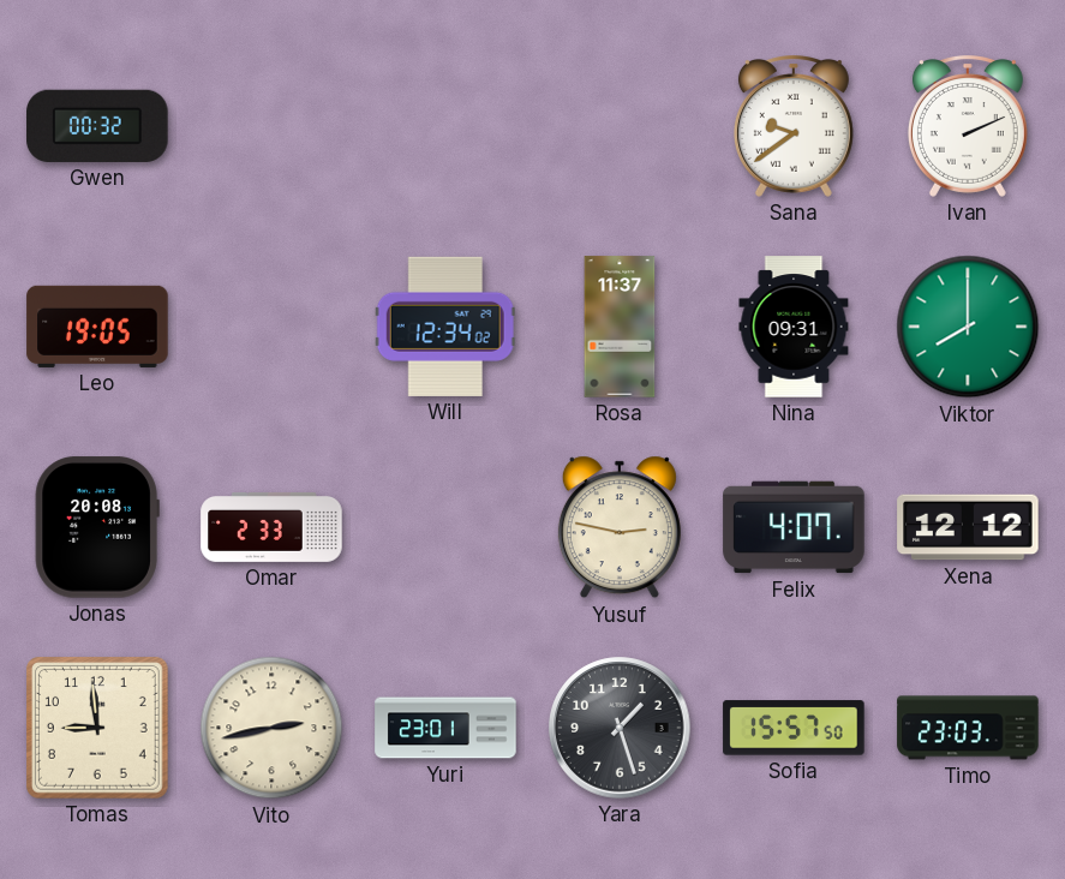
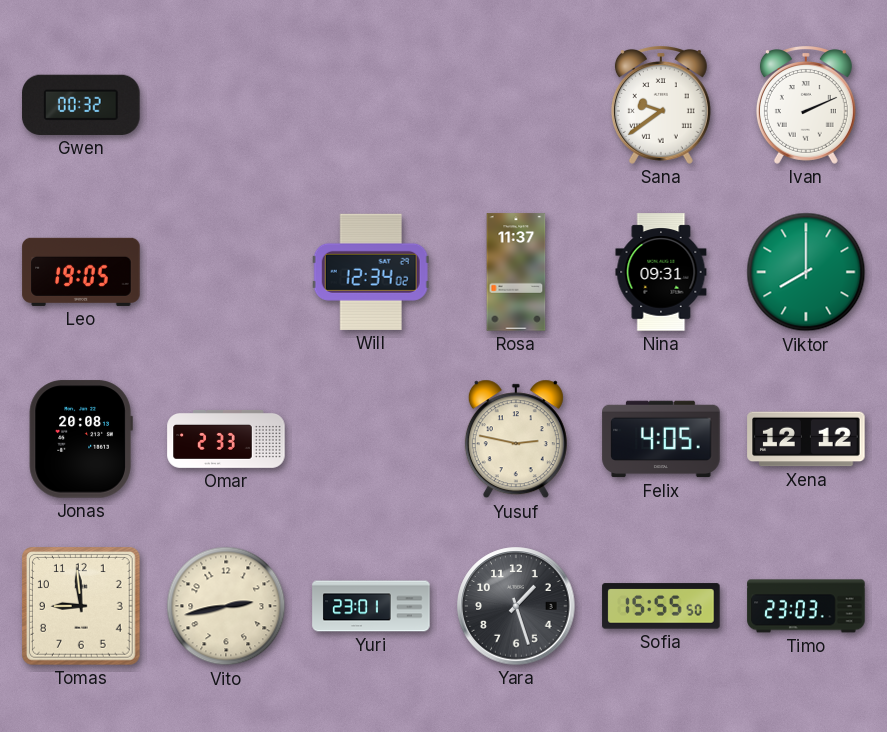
Felix: 4:07 -> 4:05
Sofia: 15:57 -> 15:55
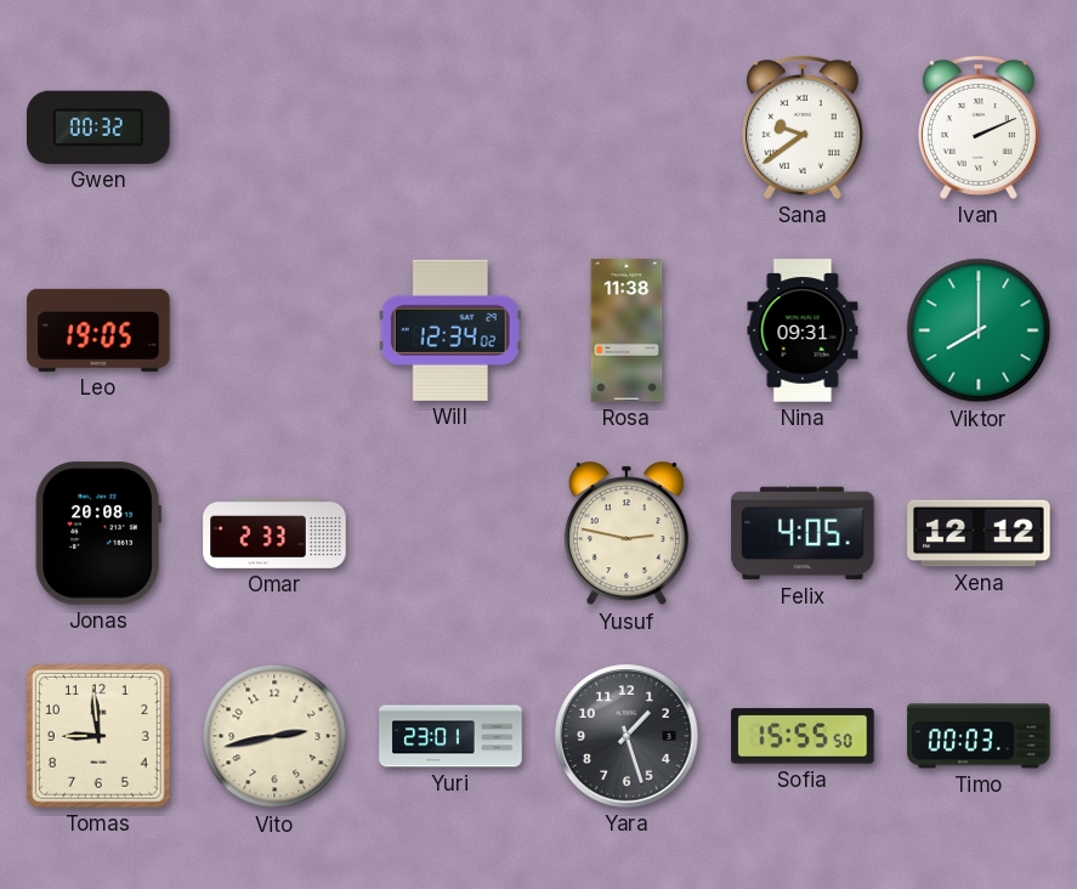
Rosa: 11:37 -> 11:38
Timo: 23:03 -> 00:03
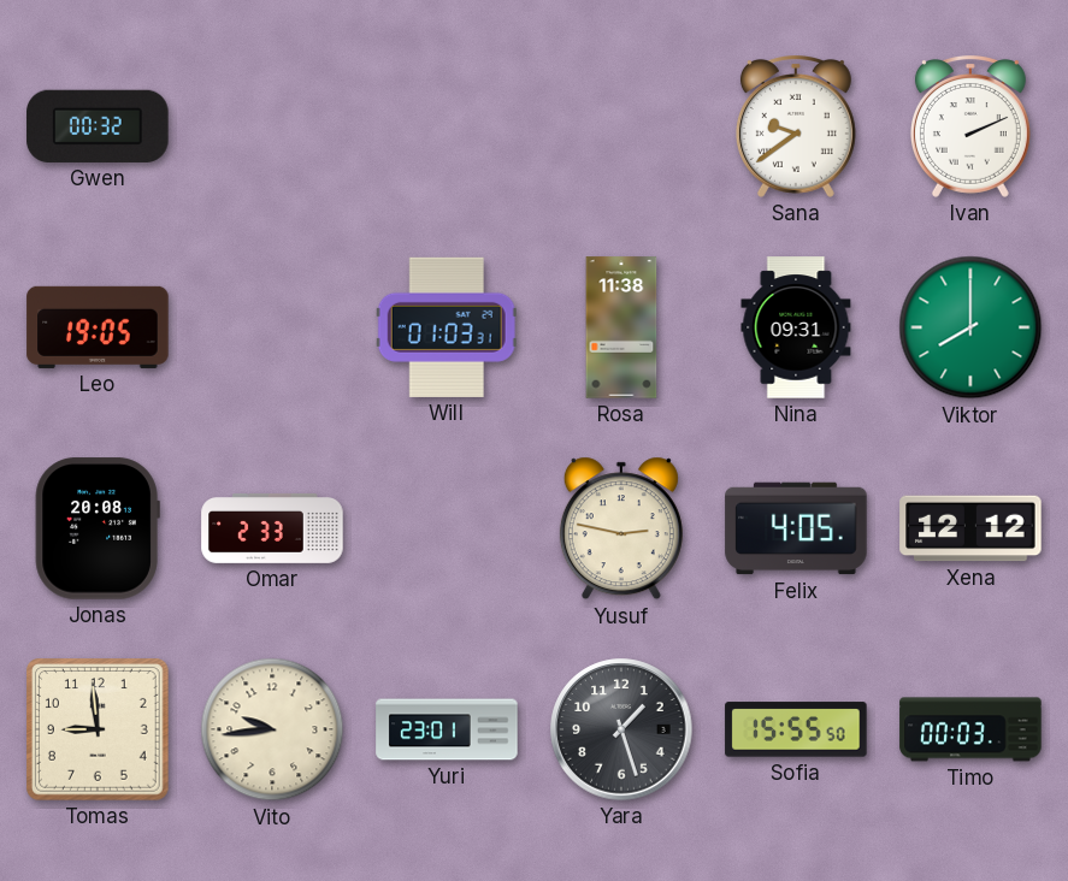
Will: 12:34 -> 01:03
Vito: 2:43 -> 9:44
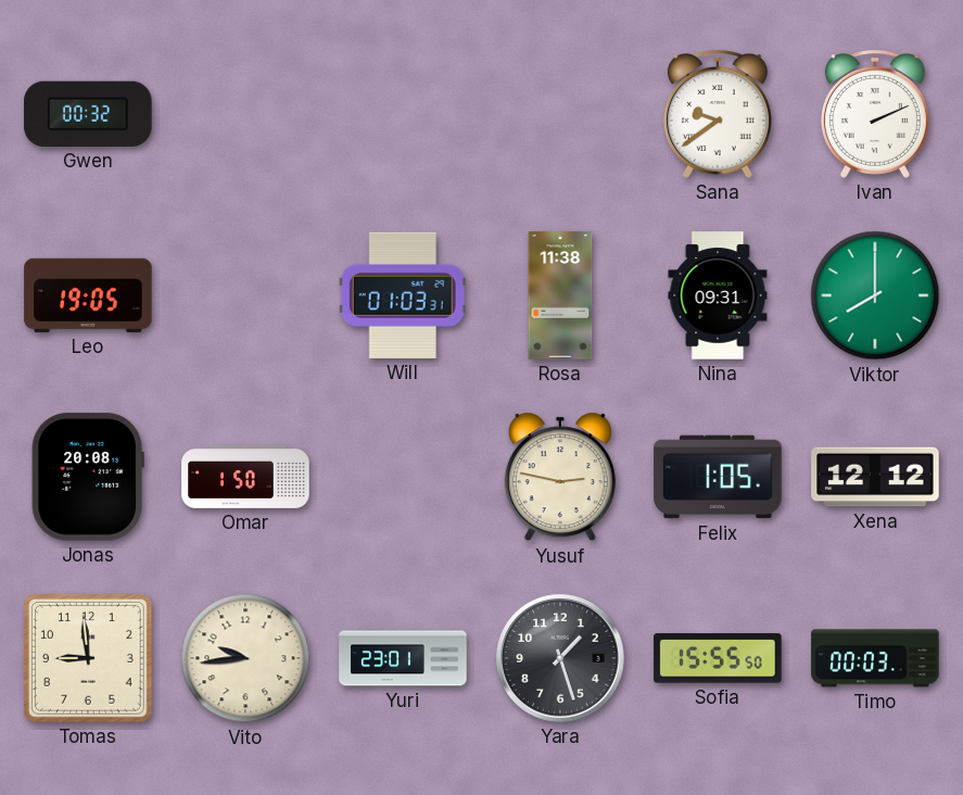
Omar: 2:33 -> 1:50
Felix: 4:05 -> 1:05
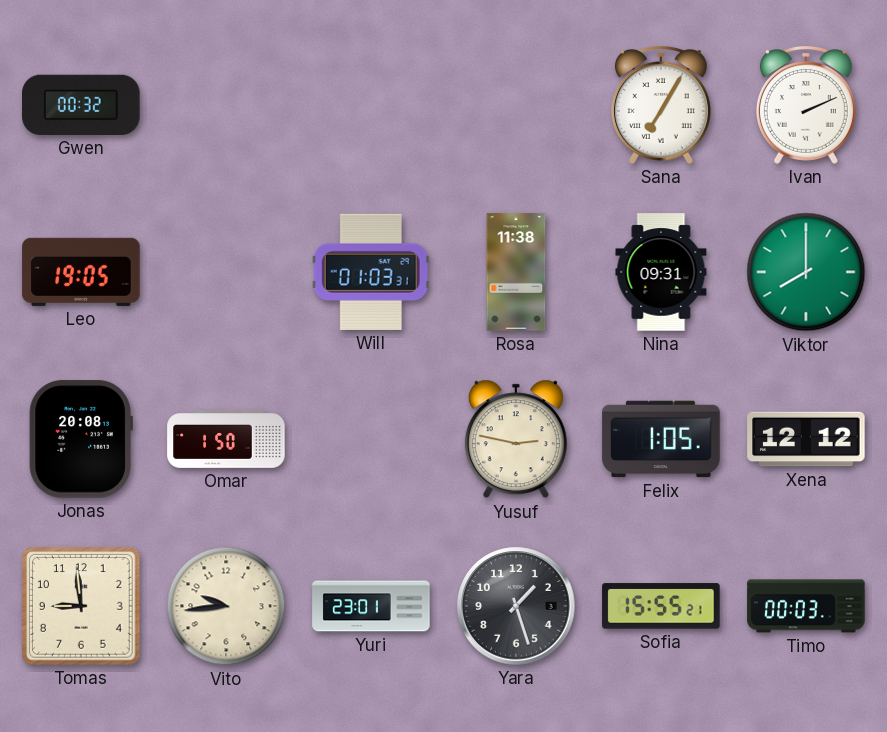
Sana: 9:39 -> 7:05
Sofia: 15:55:50 -> 15:55:21
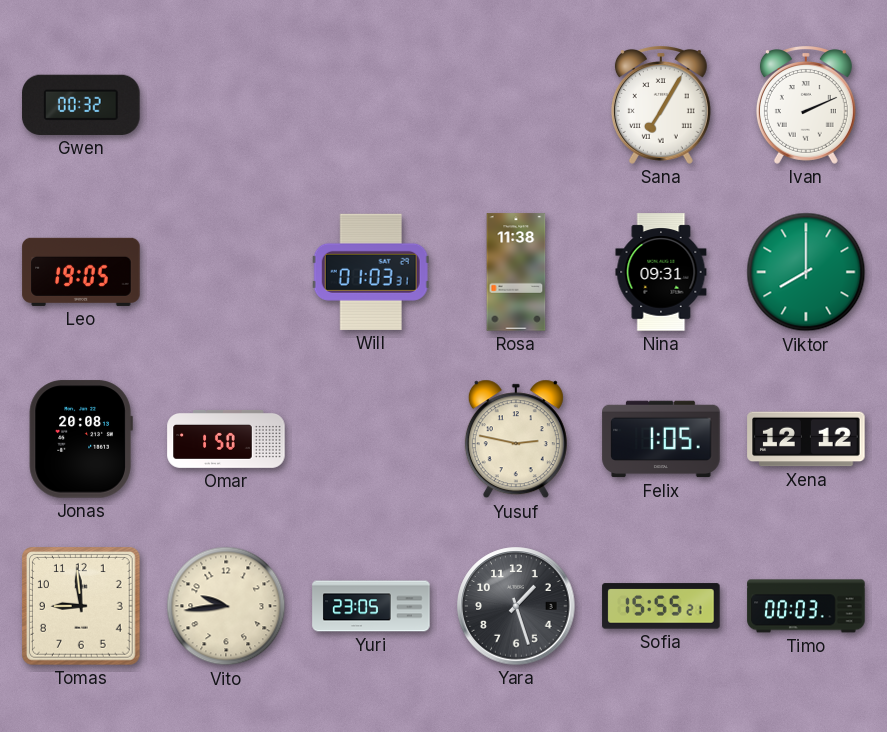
Yuri: 23:01 -> 23:05
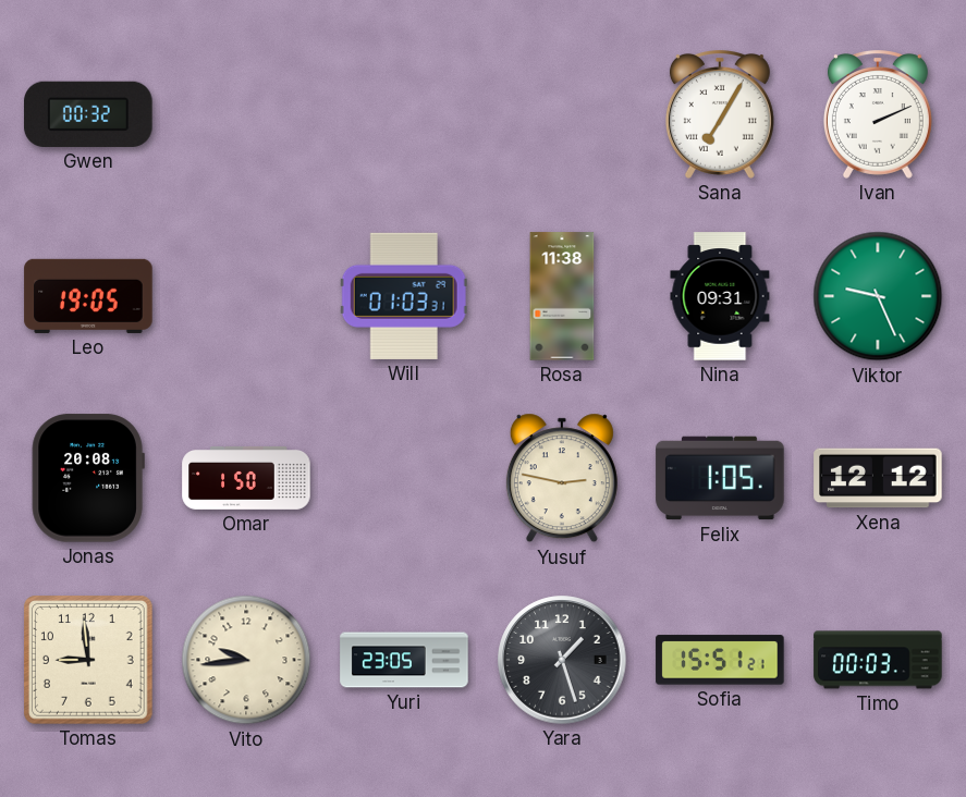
Viktor: 8:00 -> 9:26
Sofia: 15:55 -> 15:51
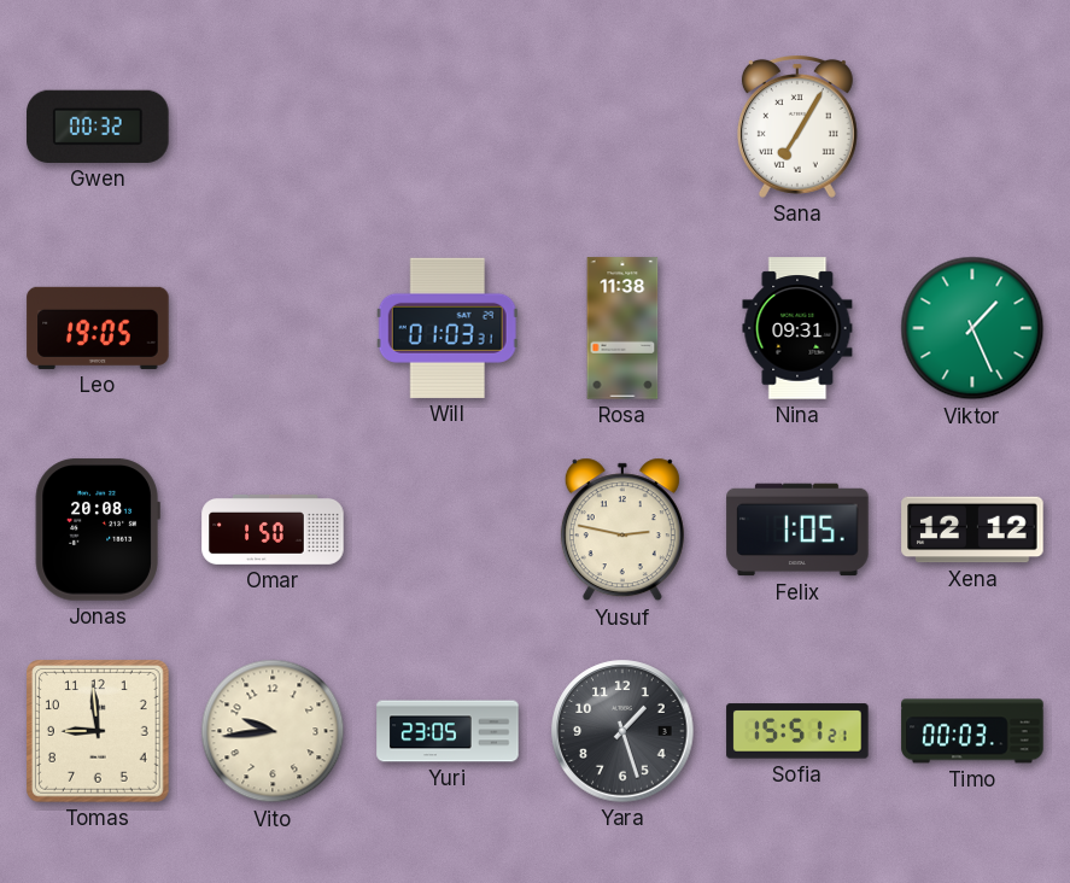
Ivan: 2:11 -> none
Viktor: 9:26 -> 1:26
